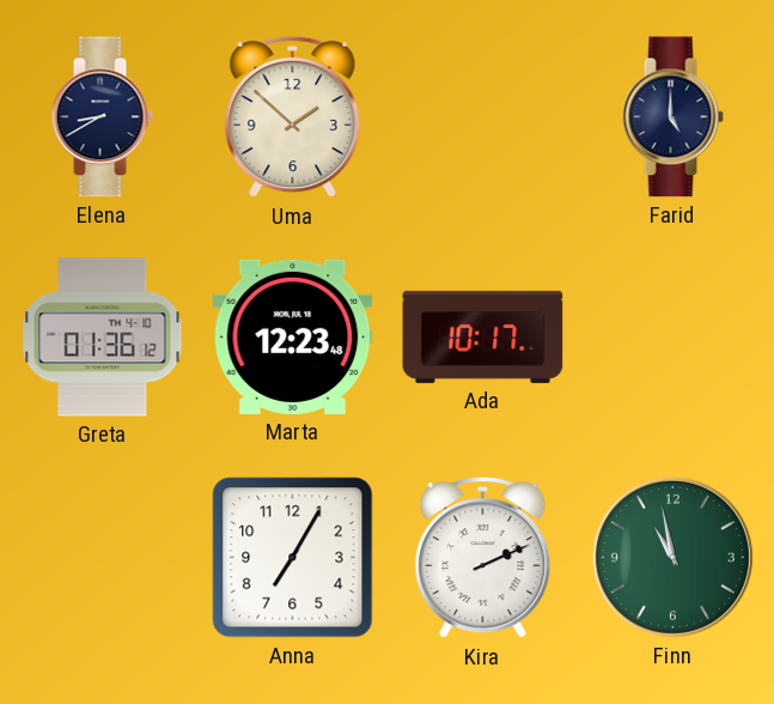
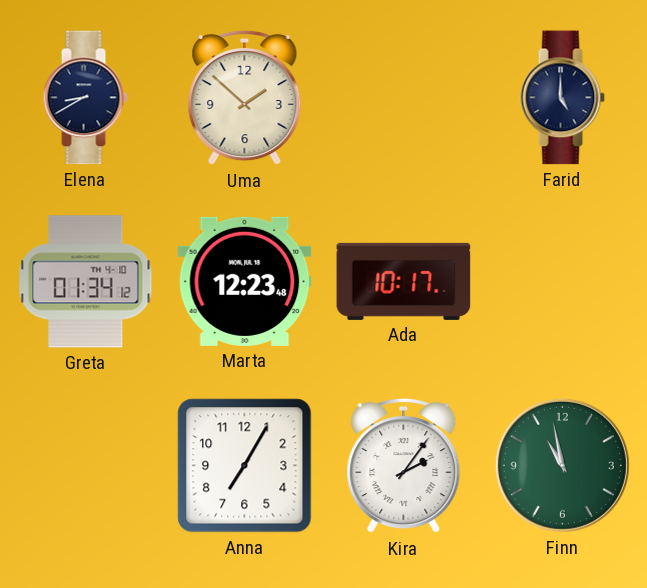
Greta: 01:36 -> 01:34
Kira: 2:11 -> 2:06
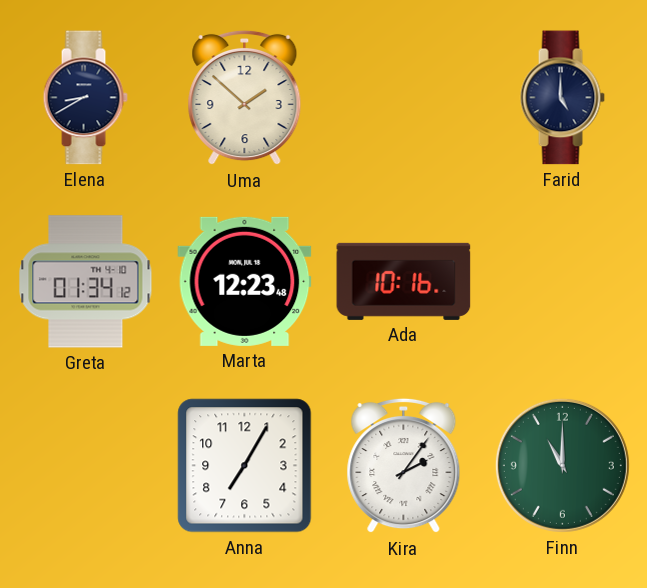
Ada: 10:17 -> 10:16
Finn: 10:58 -> 11:00
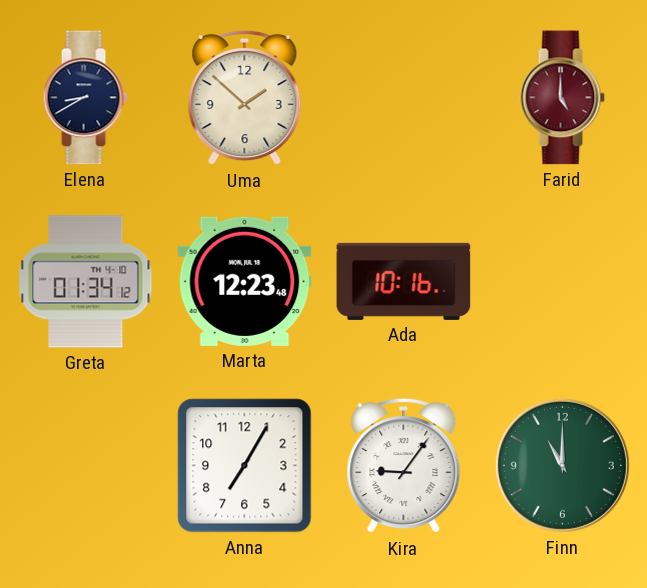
Farid dial: navy -> burgundy
Kira: 2:06 -> 9:06
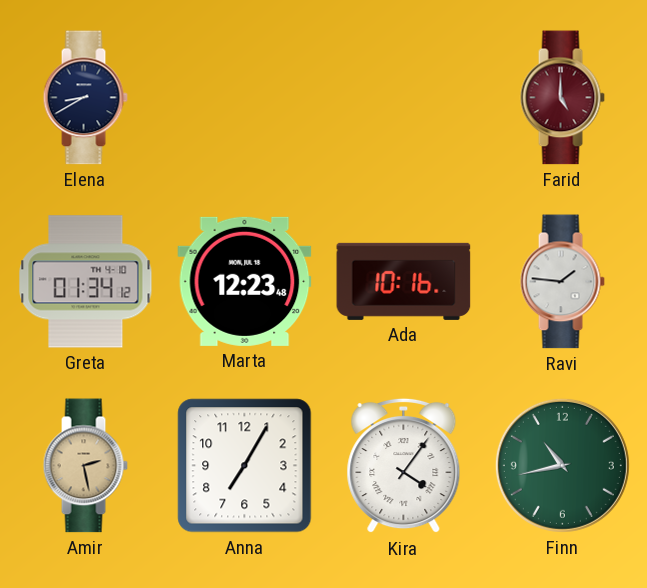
Uma: 1:52 -> none
Ravi: none -> 1:46
Amir: none -> 2:28
Kira: 9:06 -> 4:06
Finn: 11:00 -> 10:43
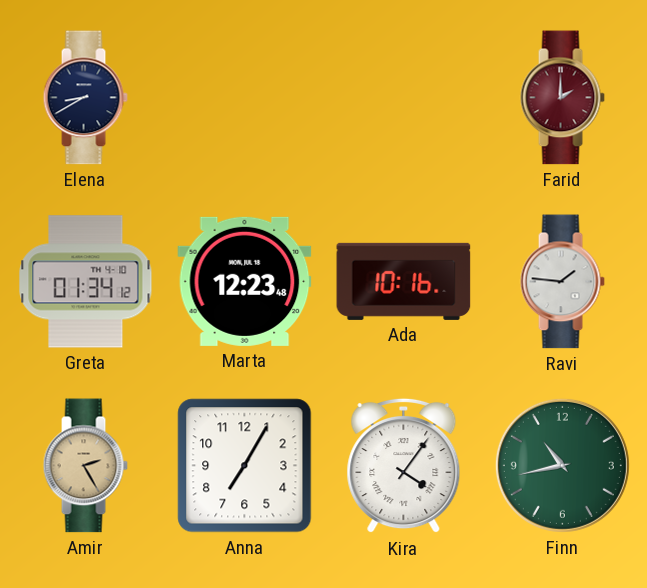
Farid: 5:00 -> 2:00
Amir: 2:28 -> 2:25
